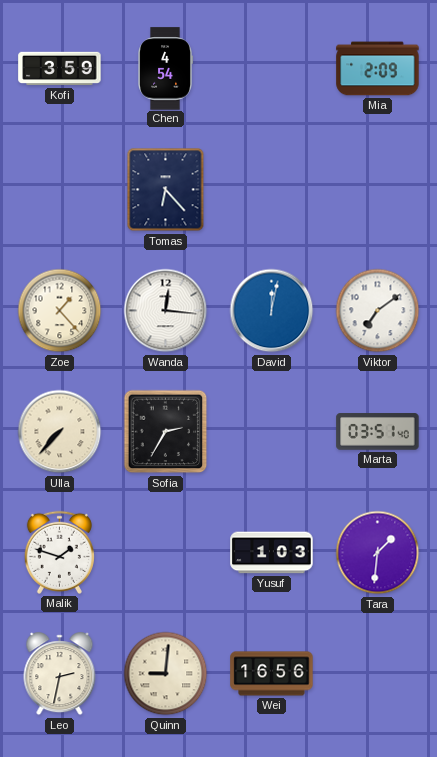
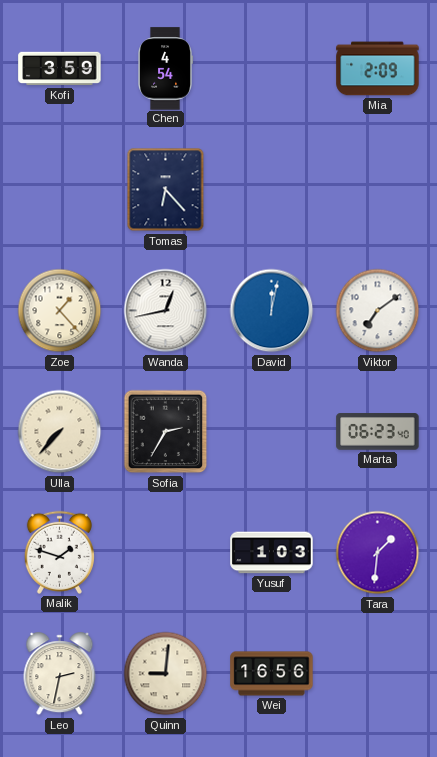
Wanda: 12:16 -> 12:43
Marta: 03:51 -> 06:23
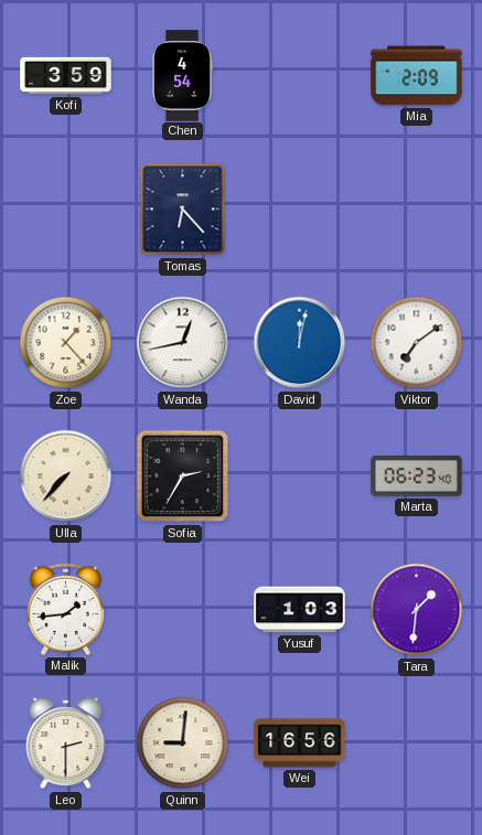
Malik: 1:48 -> 1:44
Leo: 2:32 -> 2:30
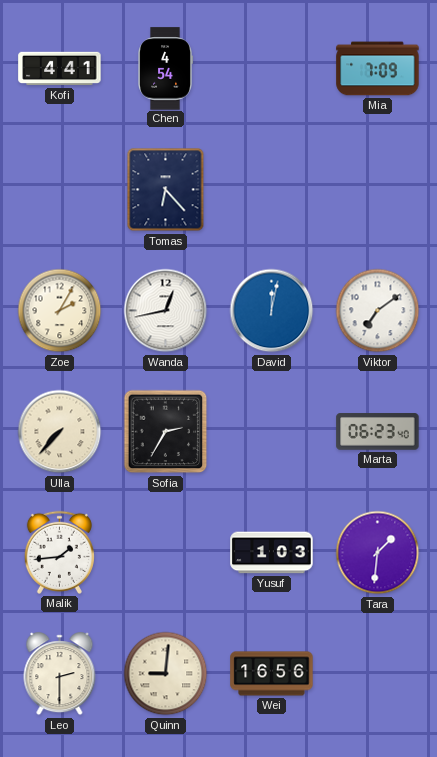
Kofi: 3:59 -> 4:41
Mia: 2:09 -> 7:09
Zoe: 1:23 -> 2:05
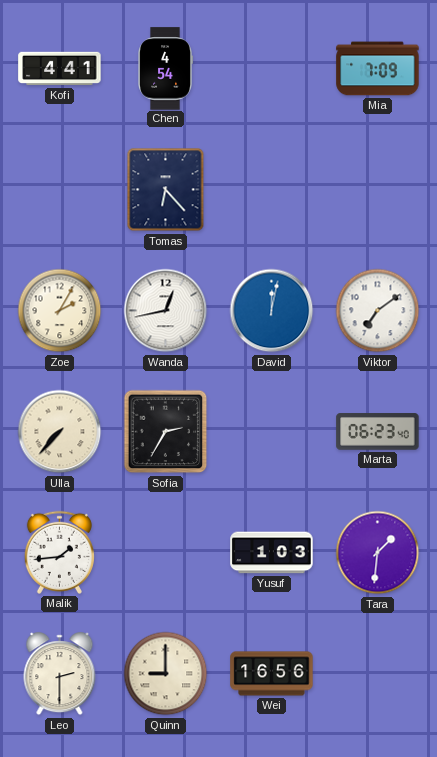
Quinn: 9:01 -> 9:00
